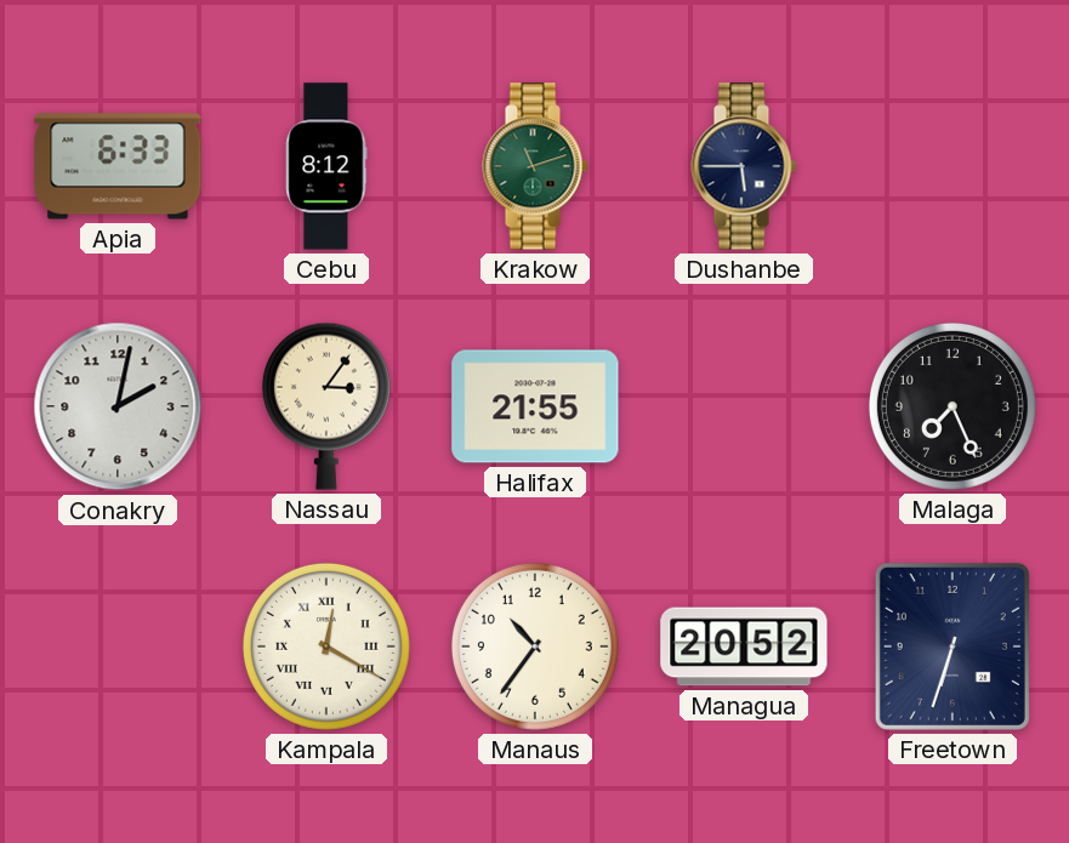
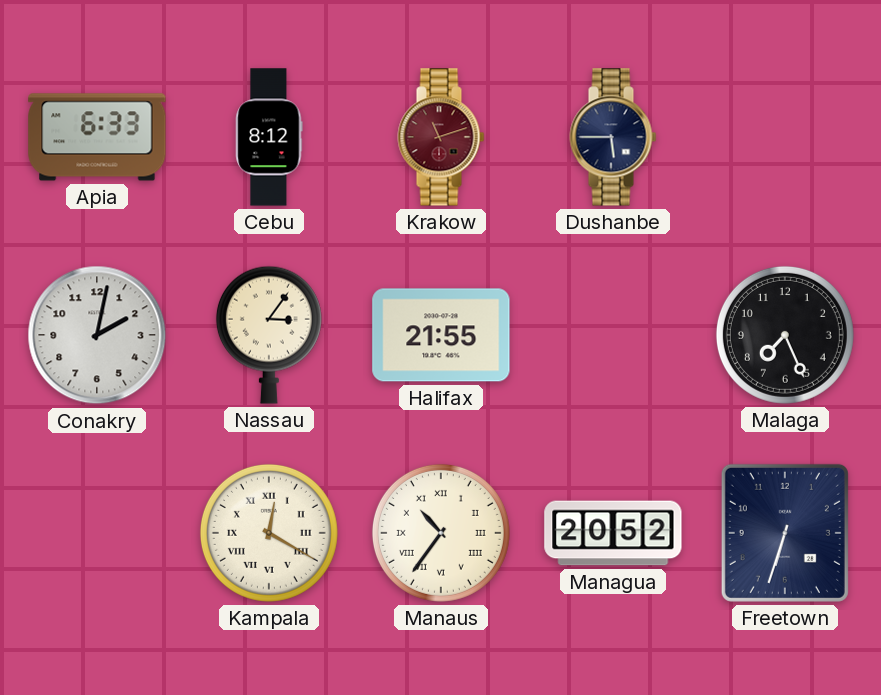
Krakow dial: green -> burgundy
Manaus numerals: Arabic -> Roman
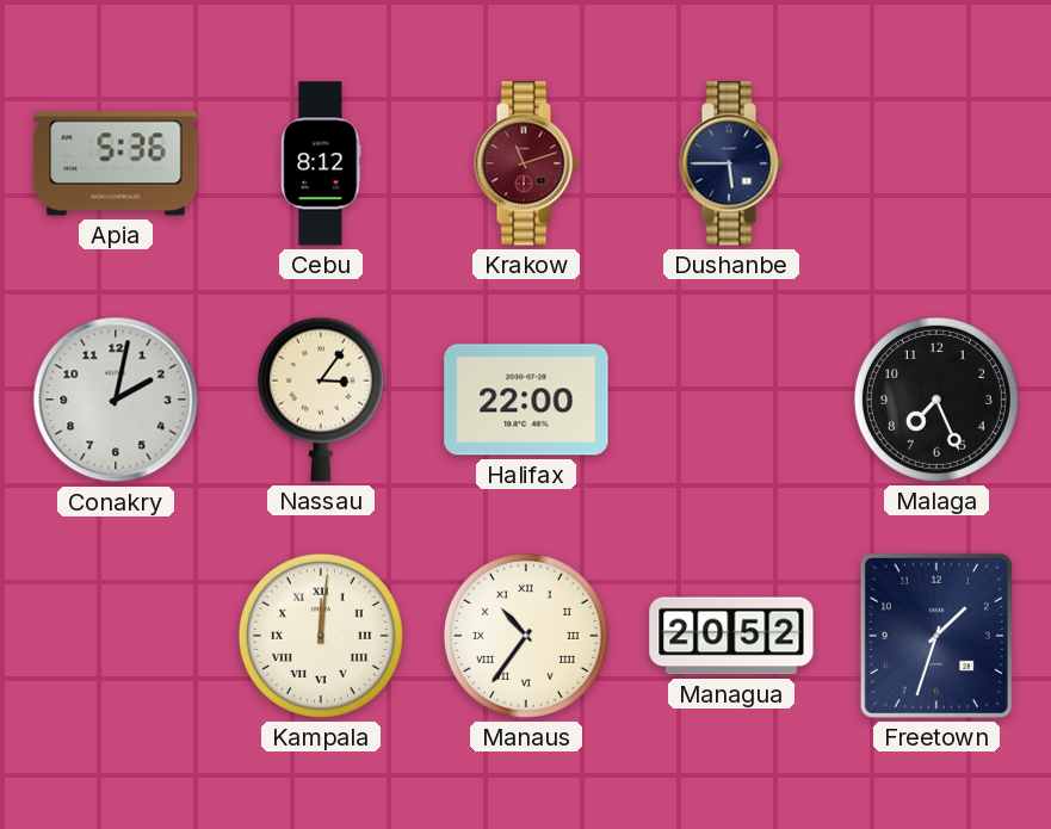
Apia: 6:33 -> 5:36
Halifax: 21:55 -> 22:00
Kampala: 12:20 -> 12:01
Freetown: 6:33 -> 1:33
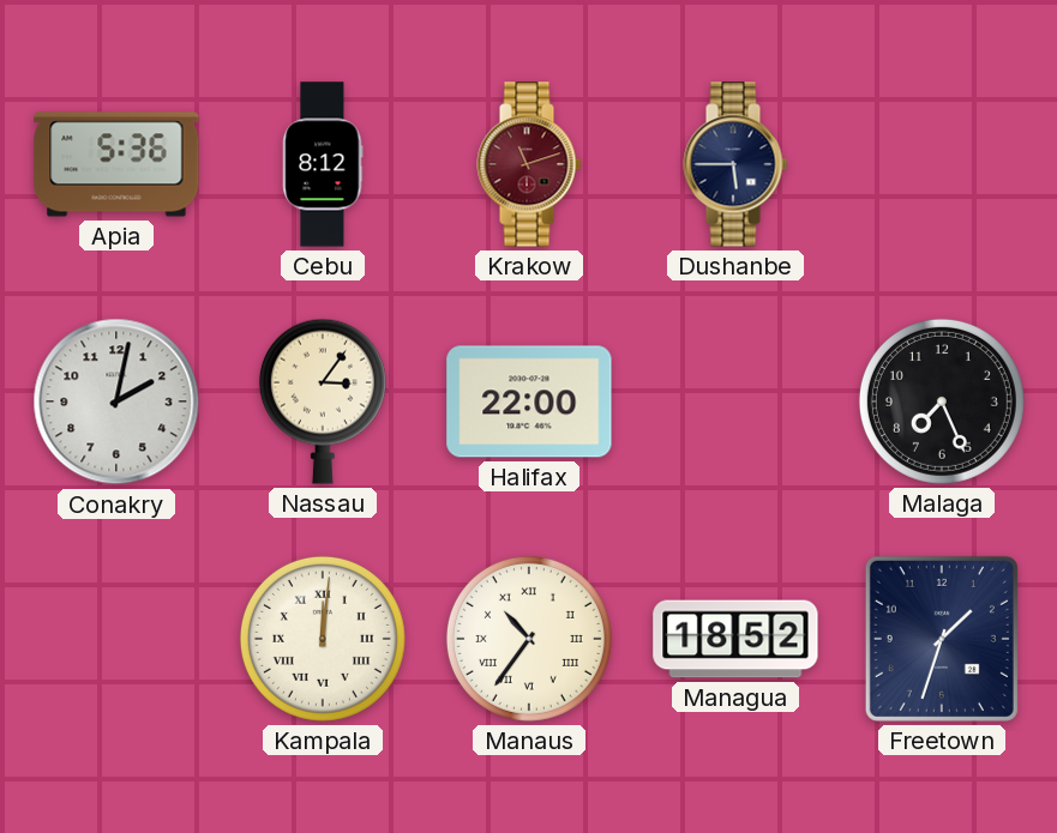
Managua: 20:52 -> 18:52
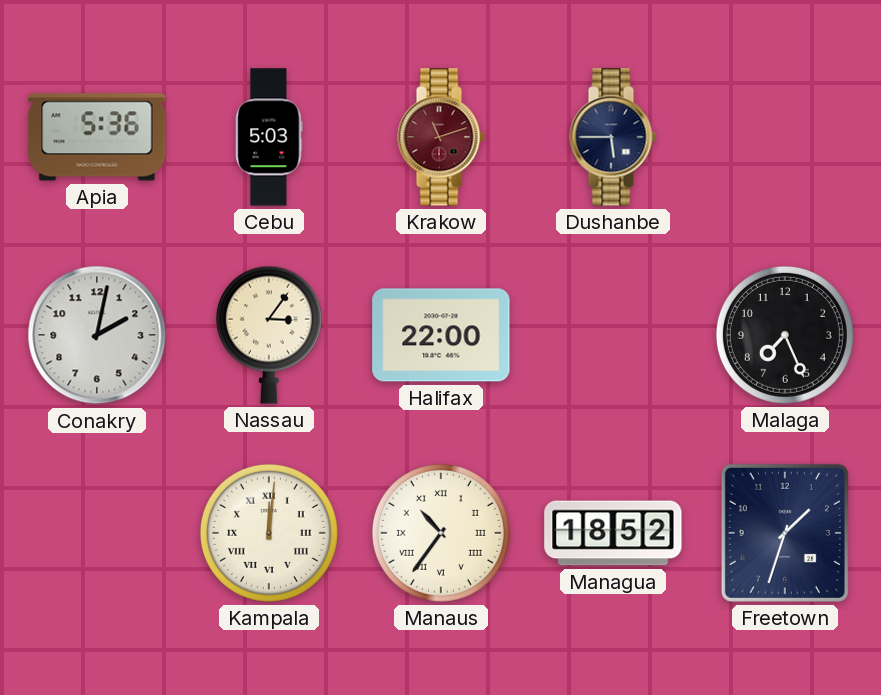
Cebu: 8:12 -> 5:03
